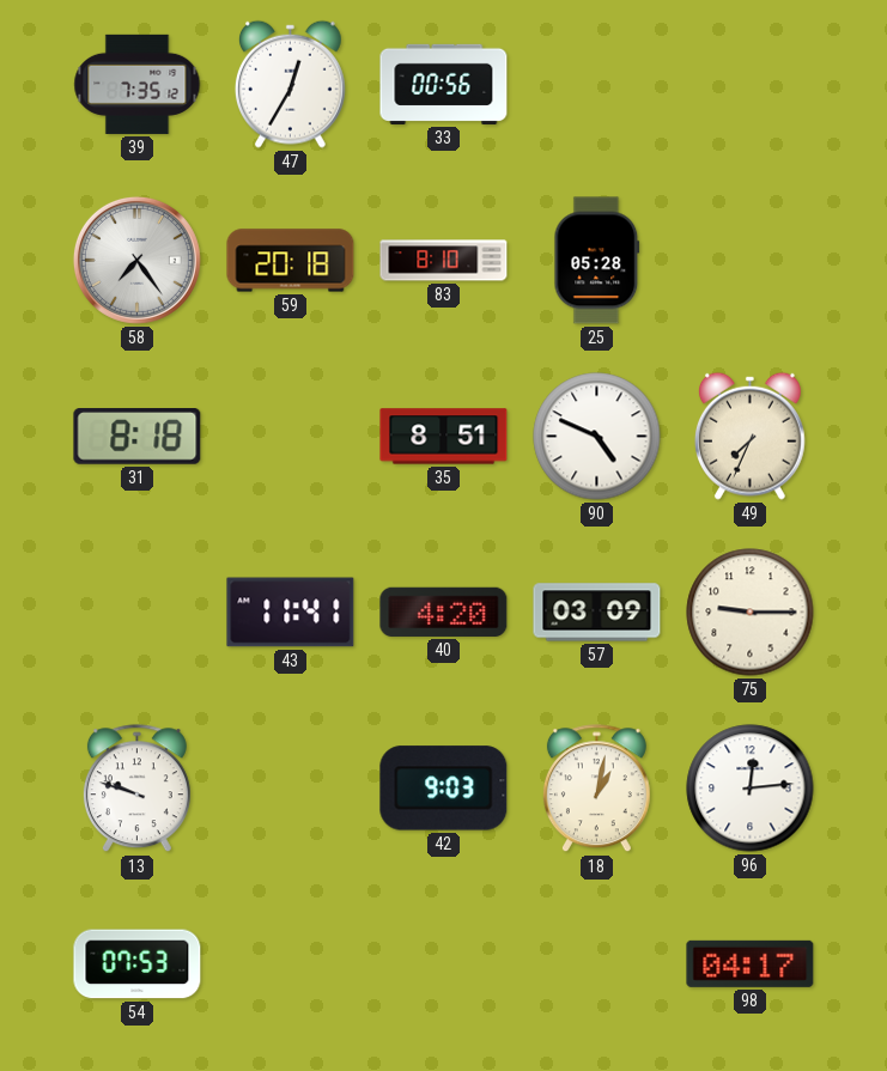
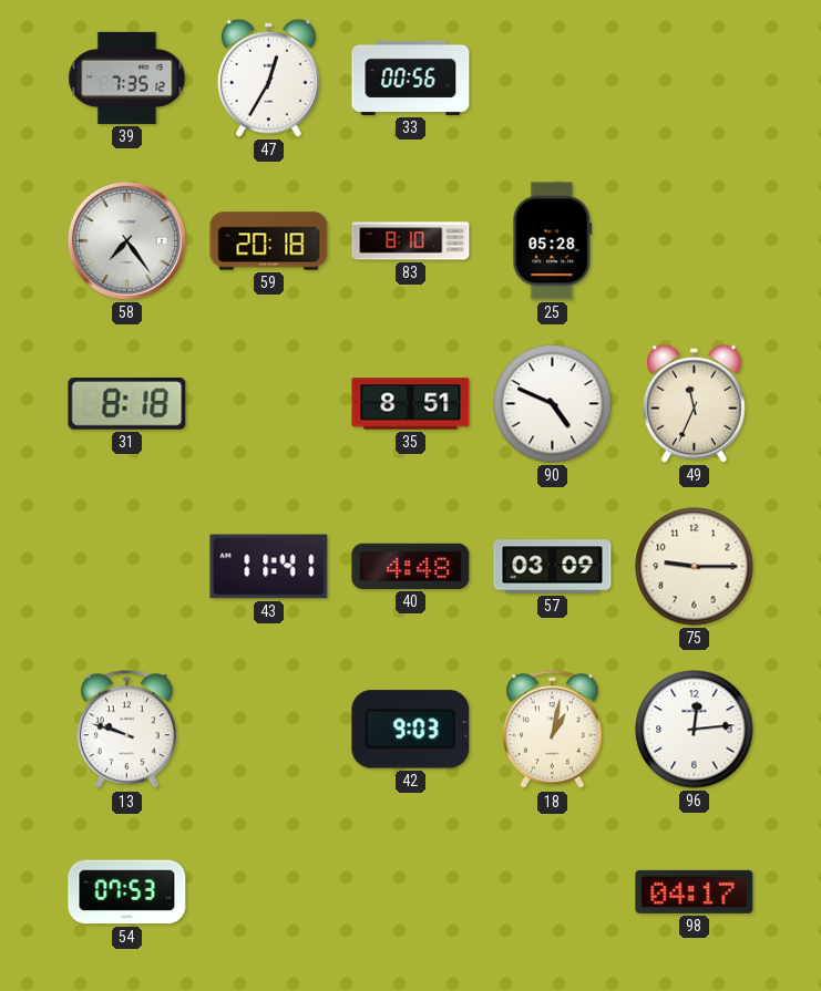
49: 7:34 -> 11:34
40: 4:20 -> 4:48
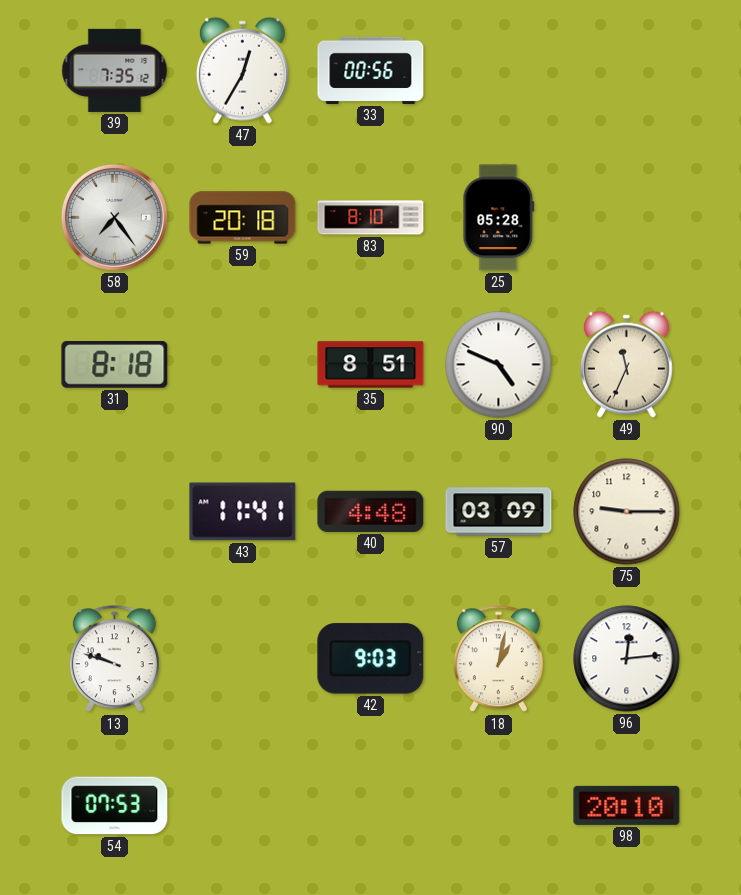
98: 04:17 -> 20:10
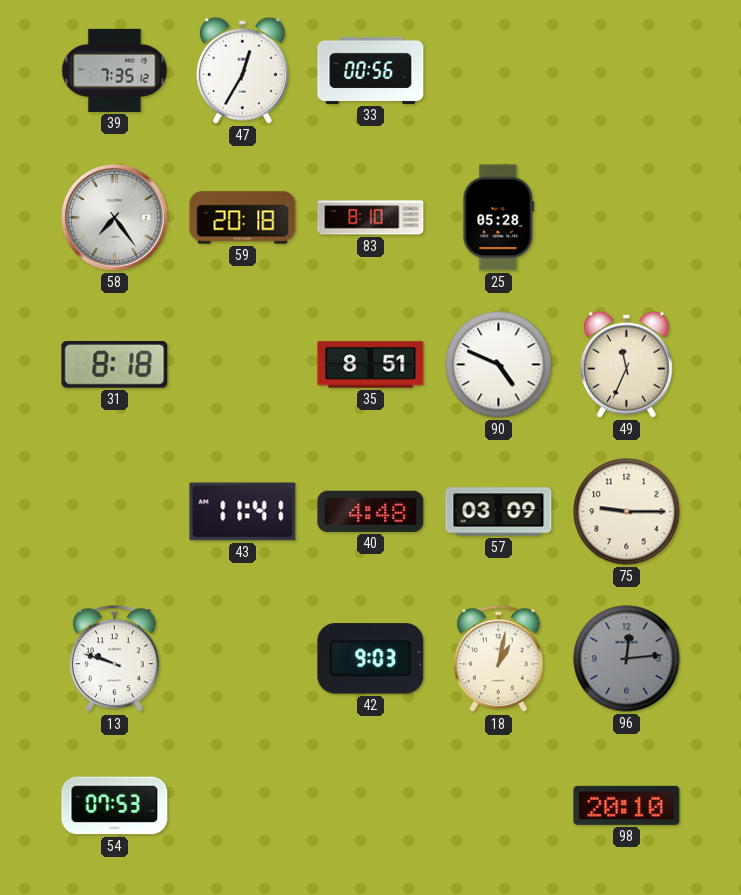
96 dial: white -> grey
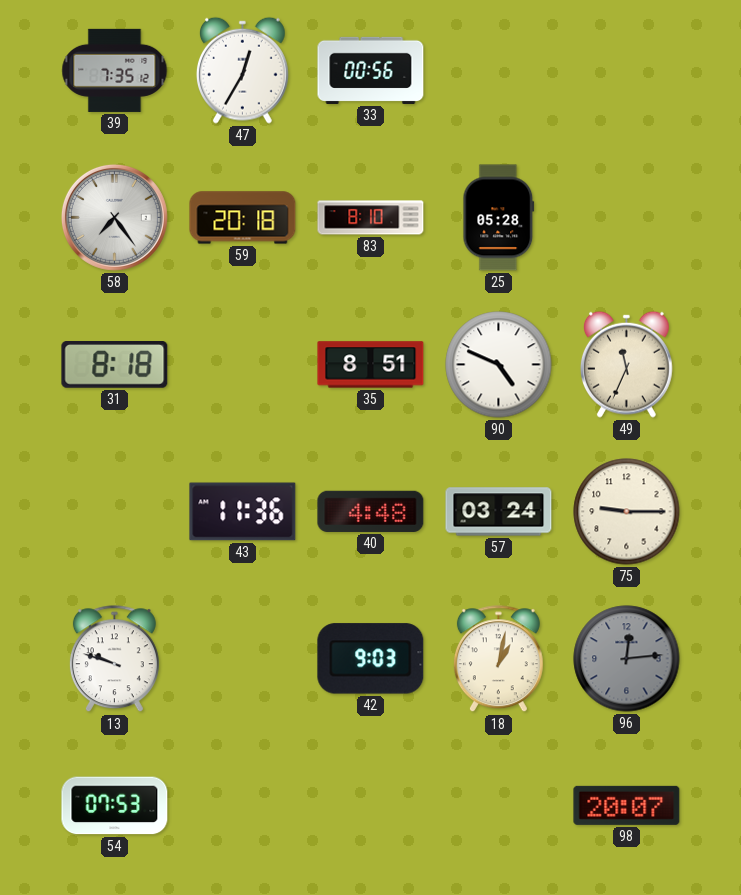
43: 11:41 -> 11:36
57: 03:09 -> 03:24
98: 20:10 -> 20:07
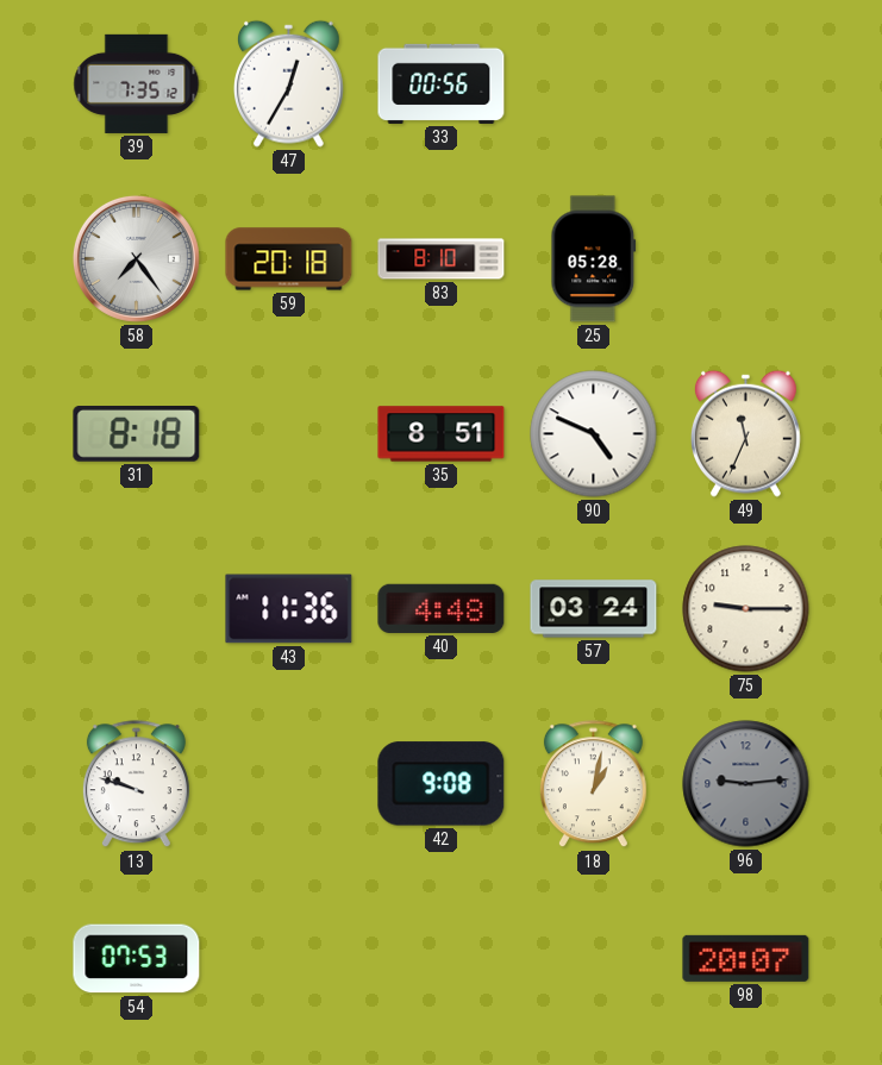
42: 9:03 -> 9:08
96: 12:14 -> 9:14
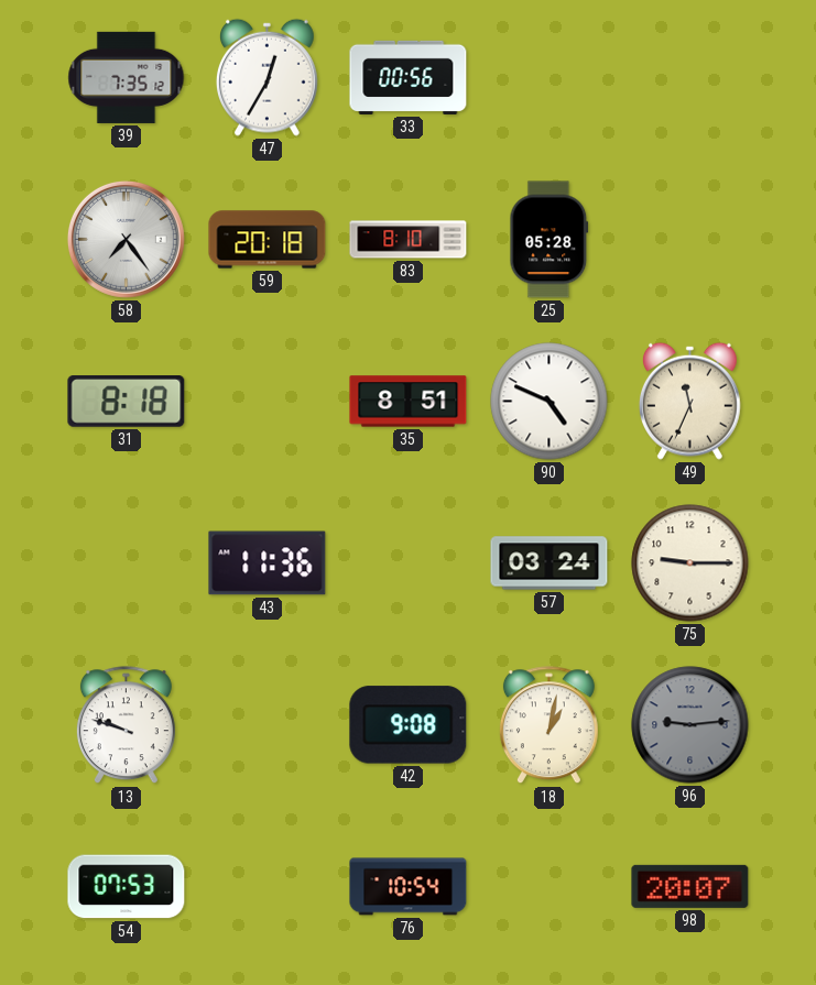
40: 4:48 -> none
76: none -> 10:54
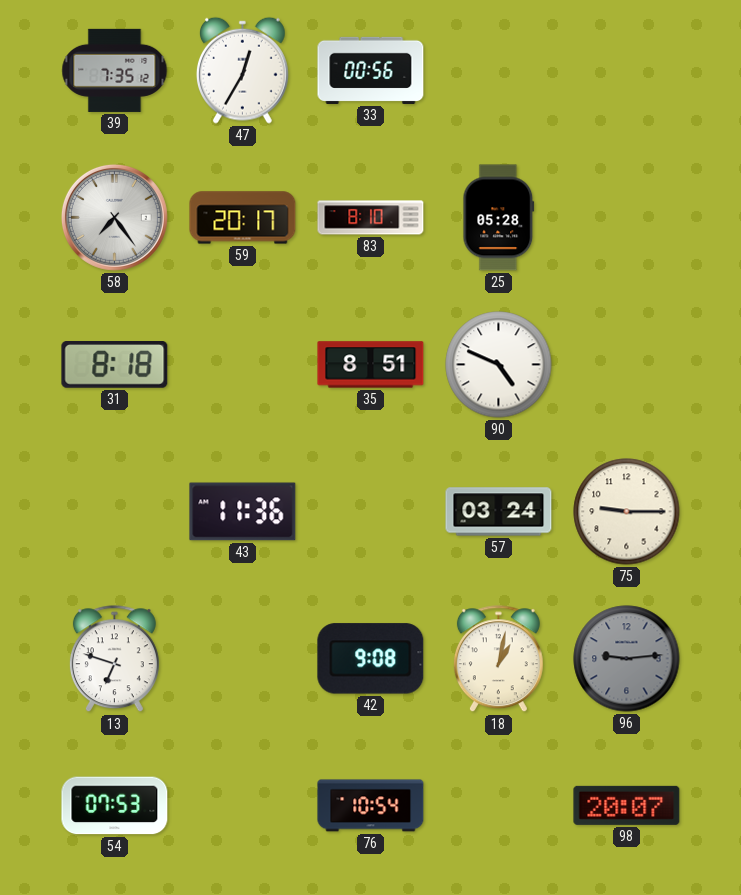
59: 20:18 -> 20:17
49: 11:34 -> none
13: 9:48 -> 6:48
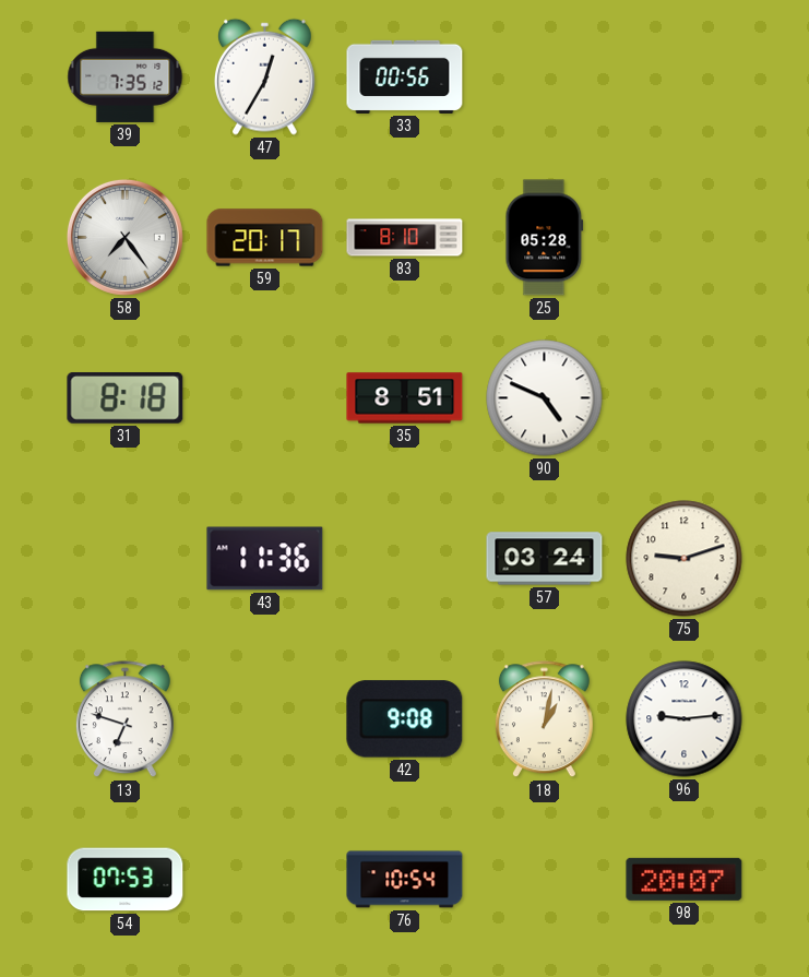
75: 9:15 -> 9:12
96 dial: grey -> white
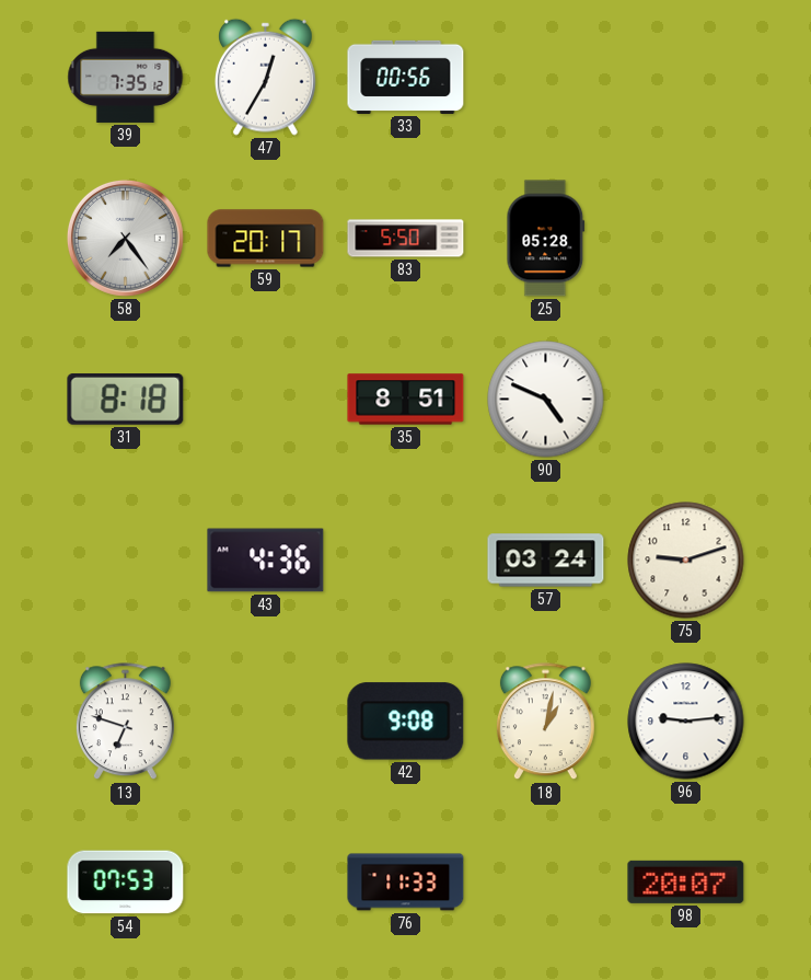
83: 8:10 -> 5:50
43: 11:36 -> 4:36
76: 10:54 -> 11:33
